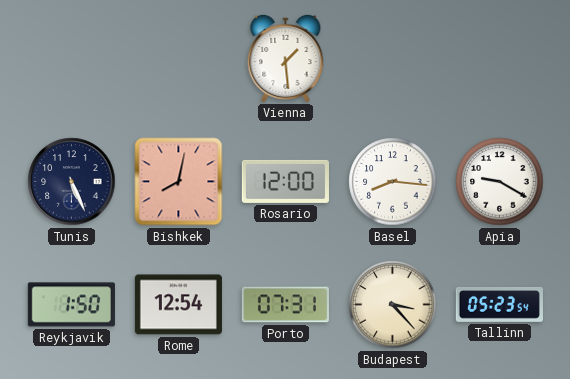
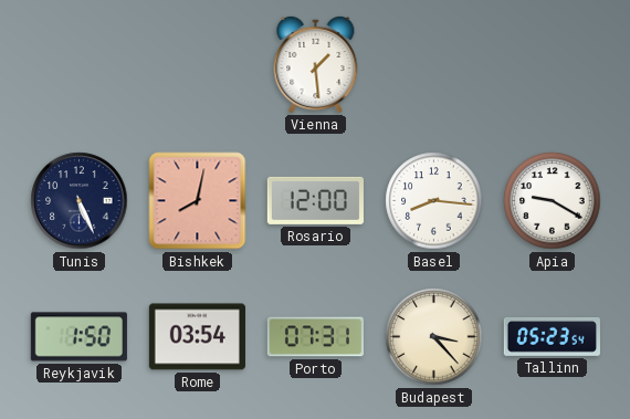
Rome: 12:54 -> 03:54
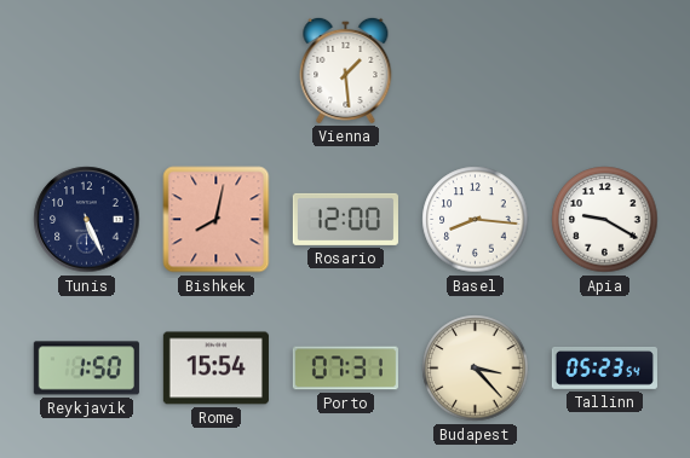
Rome: 03:54 -> 15:54
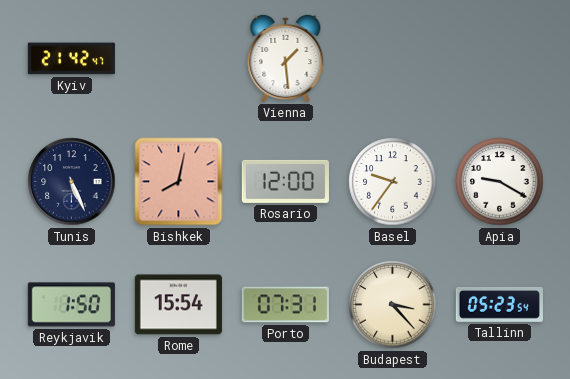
Kyiv: none -> 21:42
Basel: 8:16 -> 9:36
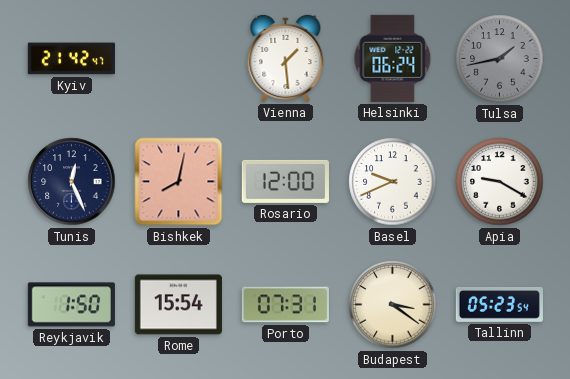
Helsinki: none -> 06:24
Tulsa: none -> 1:43
Tunis: 5:26 -> 12:26
Basel: 9:36 -> 9:41
Budapest: 3:23 -> 3:21
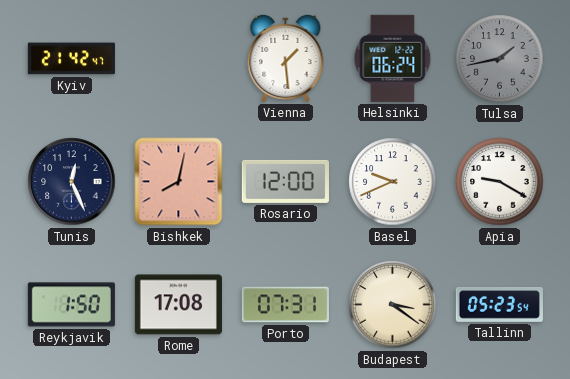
Rome: 15:54 -> 17:08
